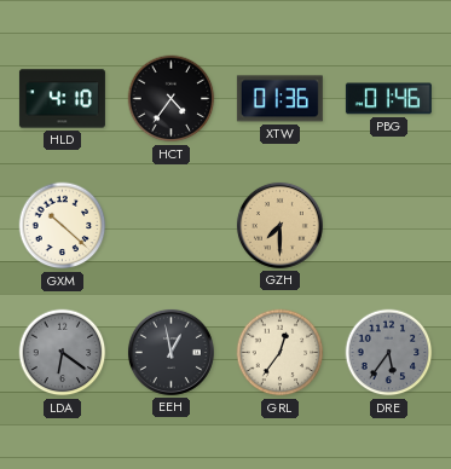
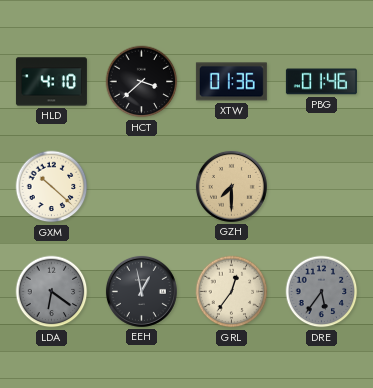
HCT: 4:36 -> 3:38
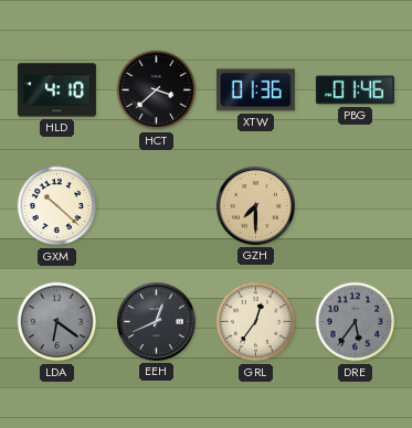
EEH: 12:58 -> 12:41
